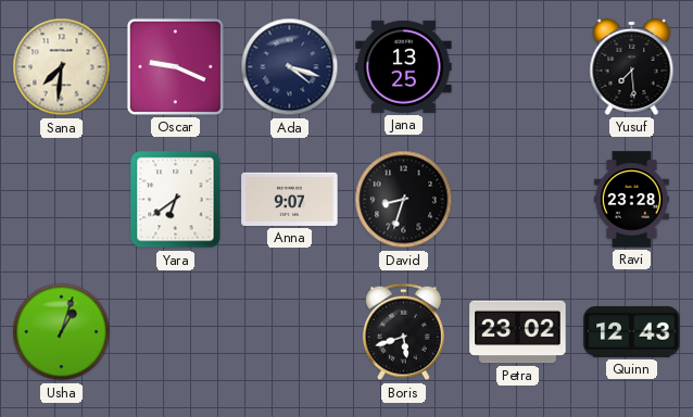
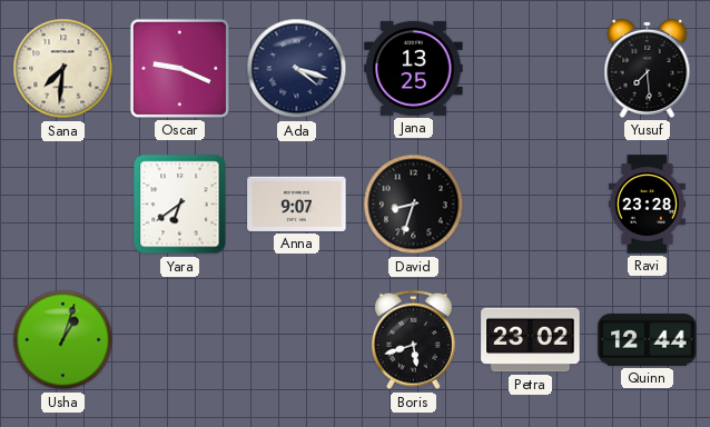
Quinn: 12:43 -> 12:44
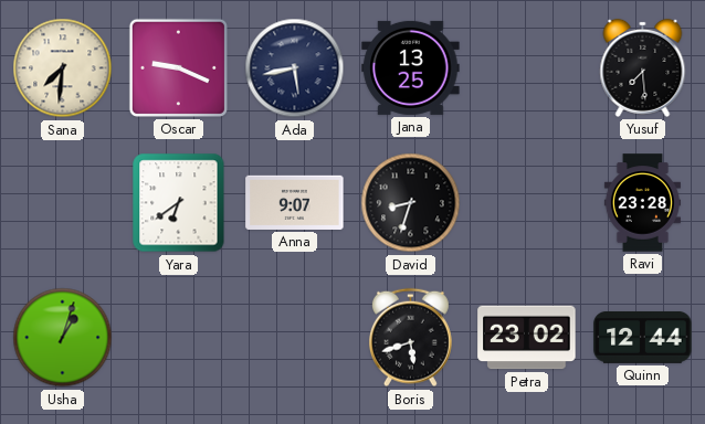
Ada: 4:18 -> 5:43
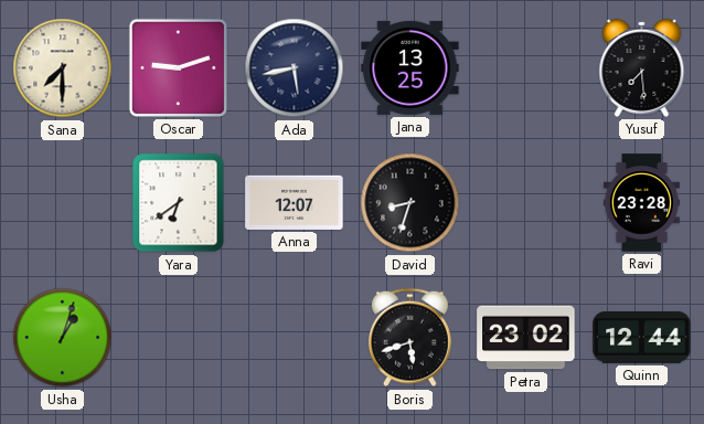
Sana: 7:31 -> 7:30
Oscar: 9:19 -> 9:12
Anna: 9:07 -> 12:07
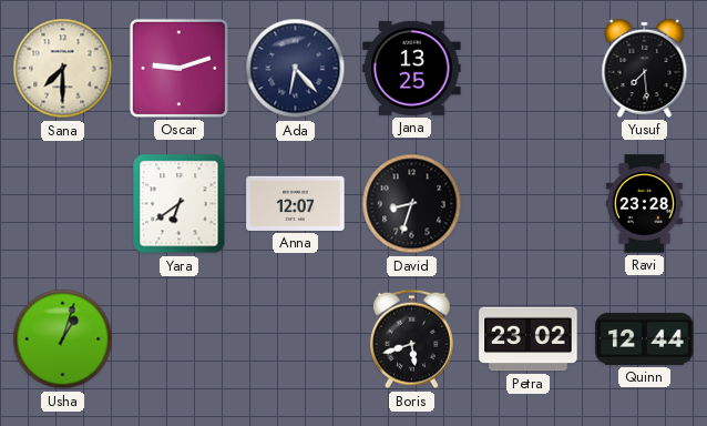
Ada: 5:43 -> 6:23
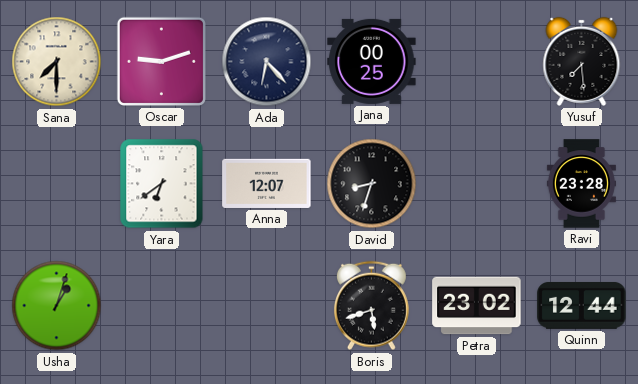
Jana: 13:25 -> 00:25
